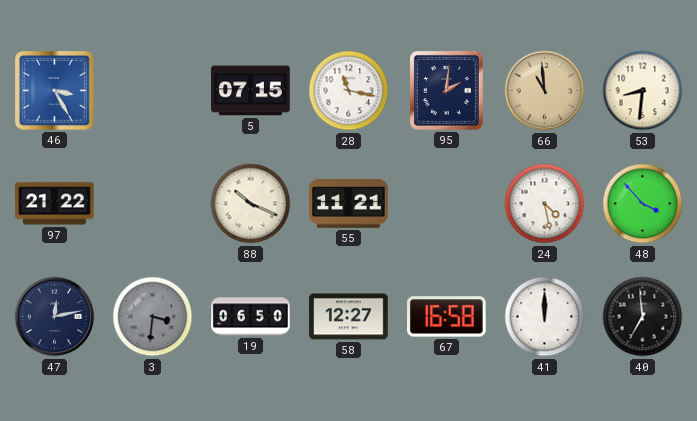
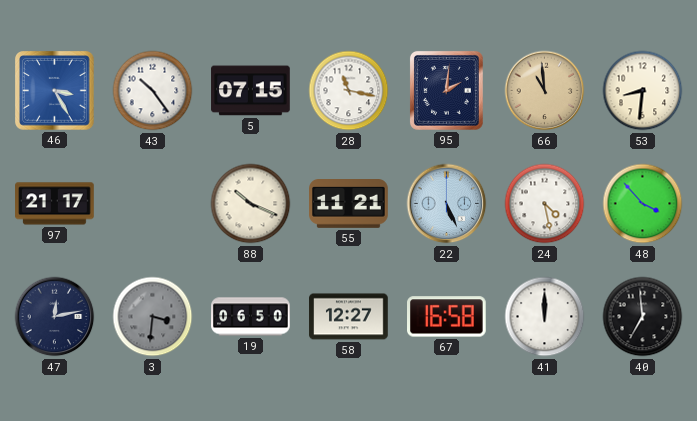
43: none -> 10:24
97: 21:22 -> 21:17
22: none -> 5:26
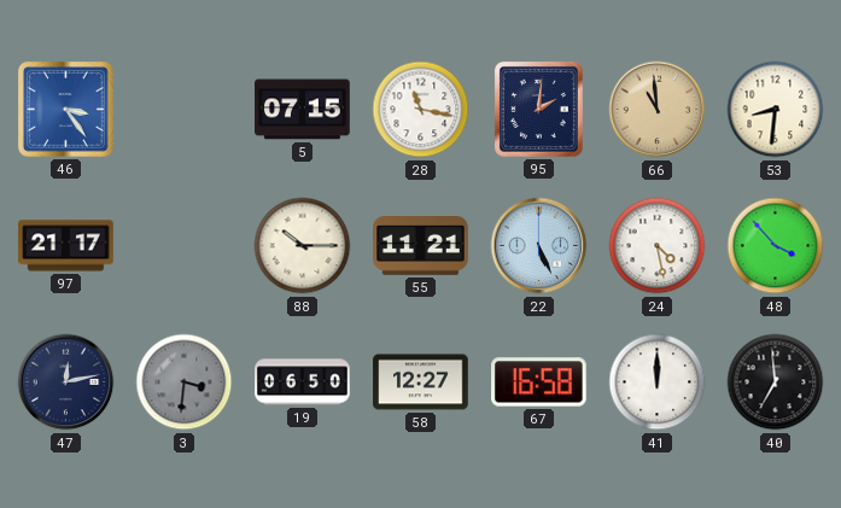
46: 3:25 -> 3:24
43: 10:24 -> none
88: 10:19 -> 10:15
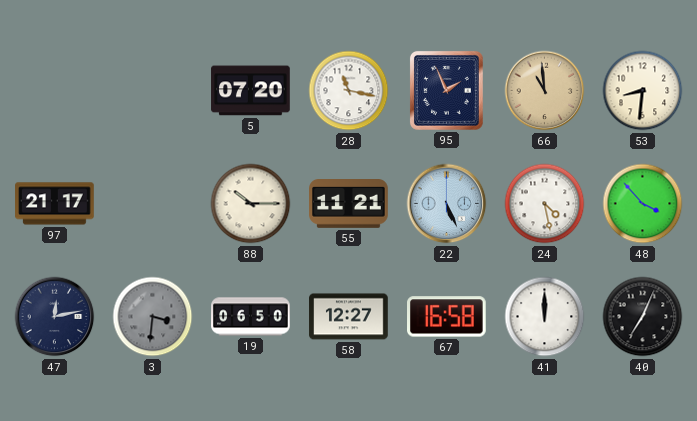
46: 3:24 -> none
5: 07:15 -> 07:20
95: 2:01 -> 1:56
40: 6:59 -> 7:04
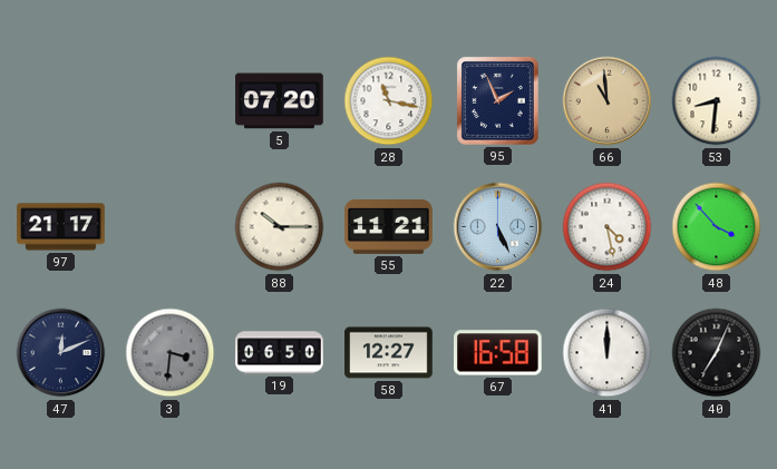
47: 12:13 -> 12:11
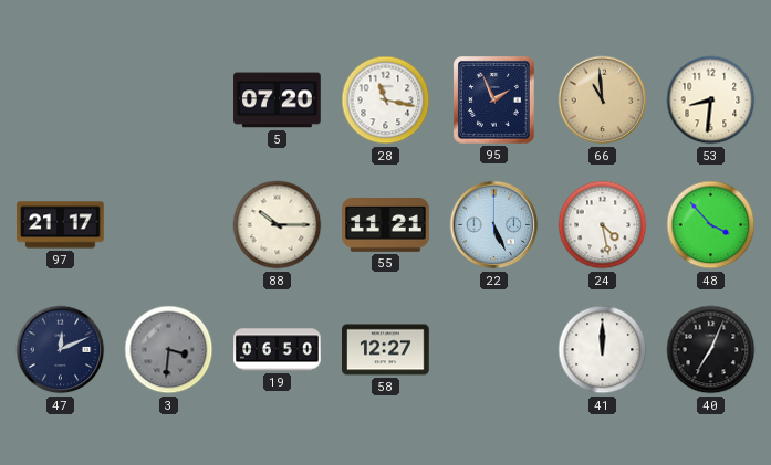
67: 16:58 -> none
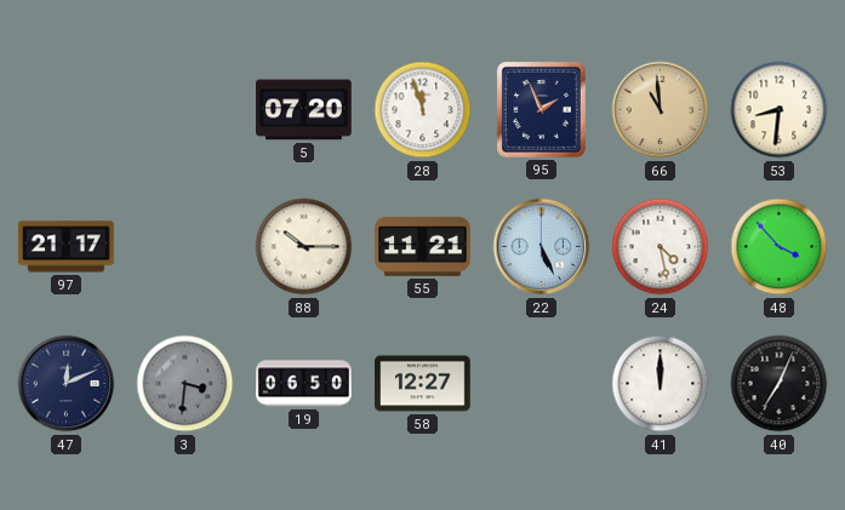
28: 11:17 -> 11:57
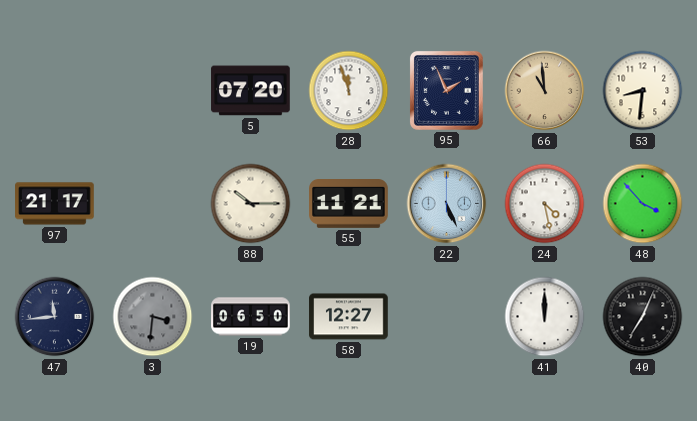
47: 12:11 -> 11:44
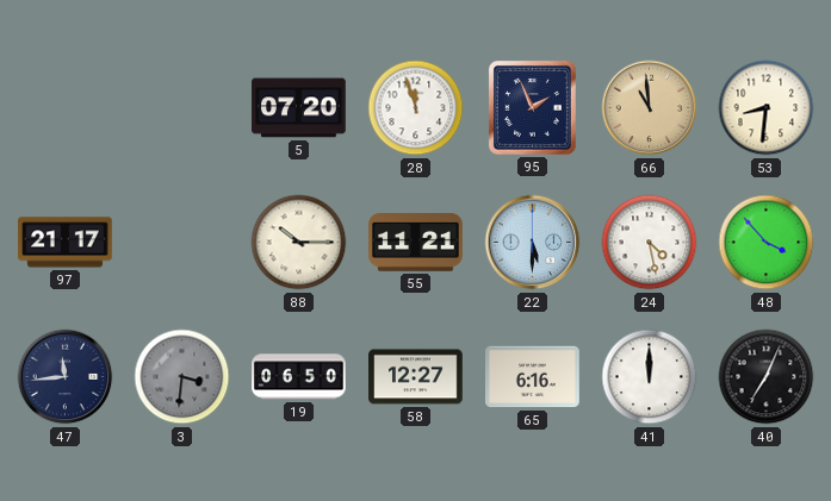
22: 5:26 -> 5:30
65: none -> 6:16
